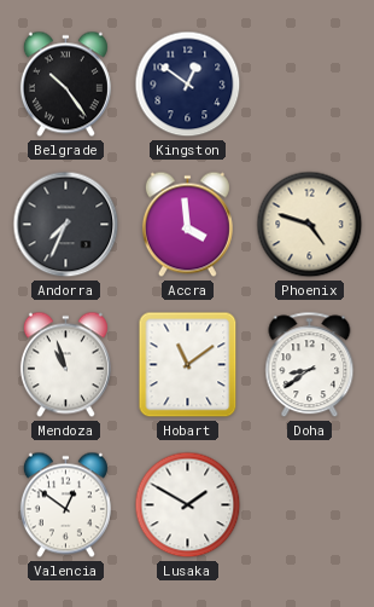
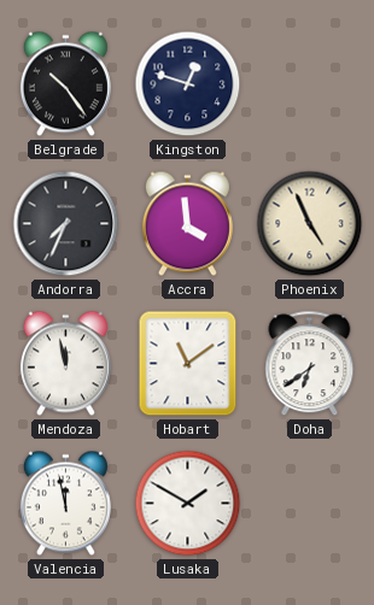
Kingston: 12:51 -> 12:48
Phoenix: 4:48 -> 4:56
Mendoza: 10:57 -> 11:58
Doha: 8:39 -> 6:39
Valencia: 12:51 -> 11:58
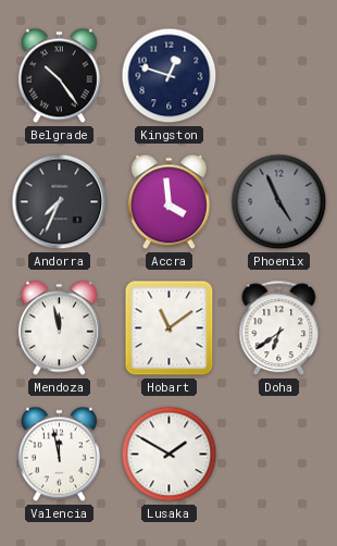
Phoenix dial: cream -> grey
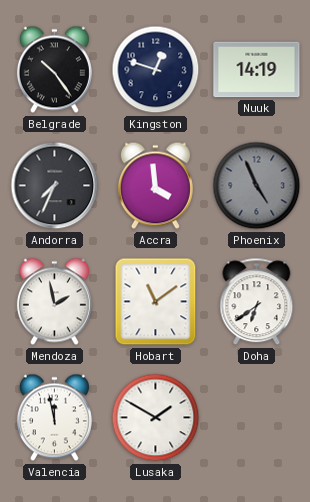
Nuuk: none -> 14:19
Mendoza: 11:58 -> 1:58
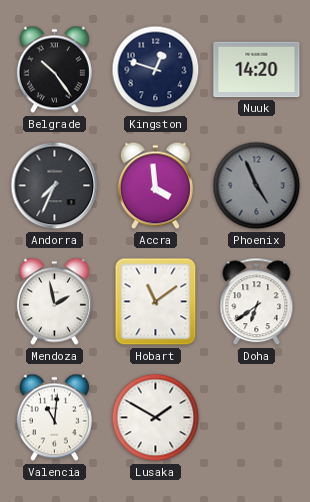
Nuuk: 14:19 -> 14:20
Valencia: 11:58 -> 11:01
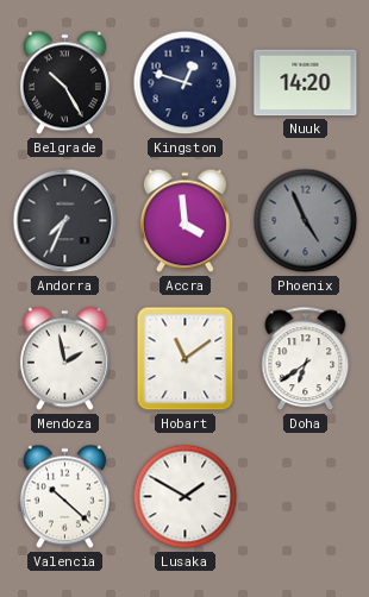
Belgrade: 10:24 -> 10:25
Valencia: 11:01 -> 10:22
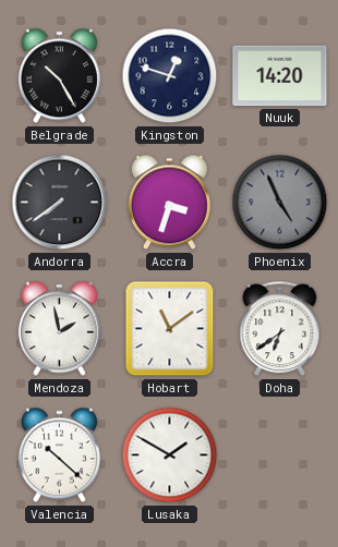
Andorra: 7:34 -> 7:39
Accra: 3:59 -> 3:33
